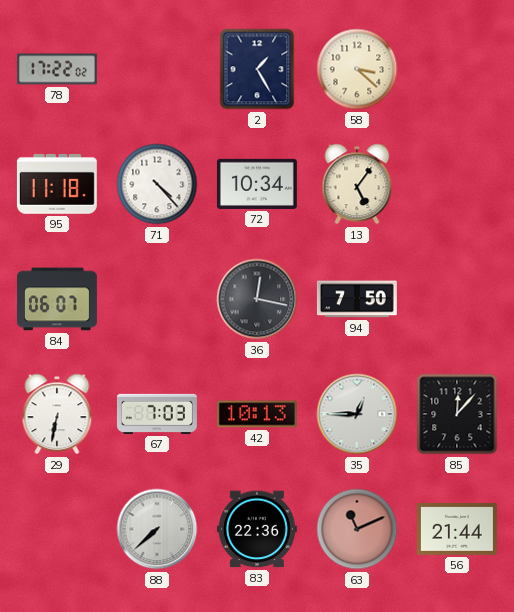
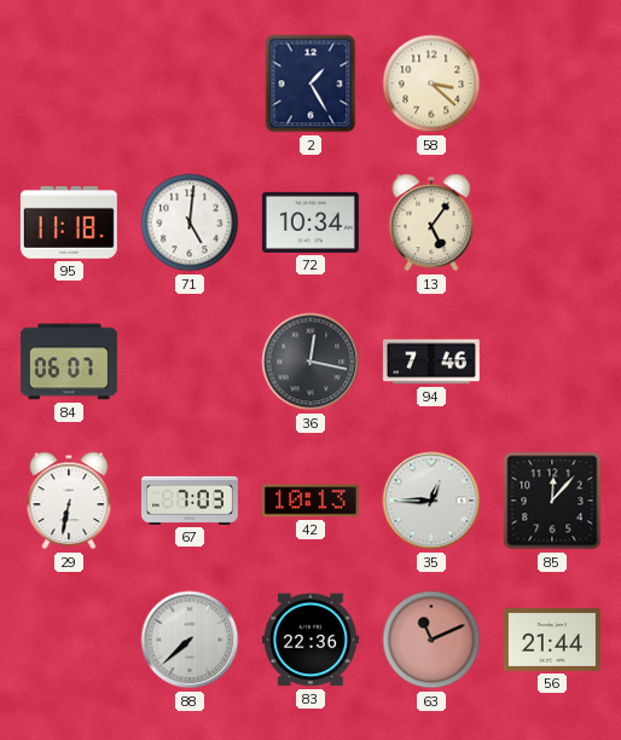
78: 17:22 -> none
71: 4:23 -> 5:01
94: 7:50 -> 7:46
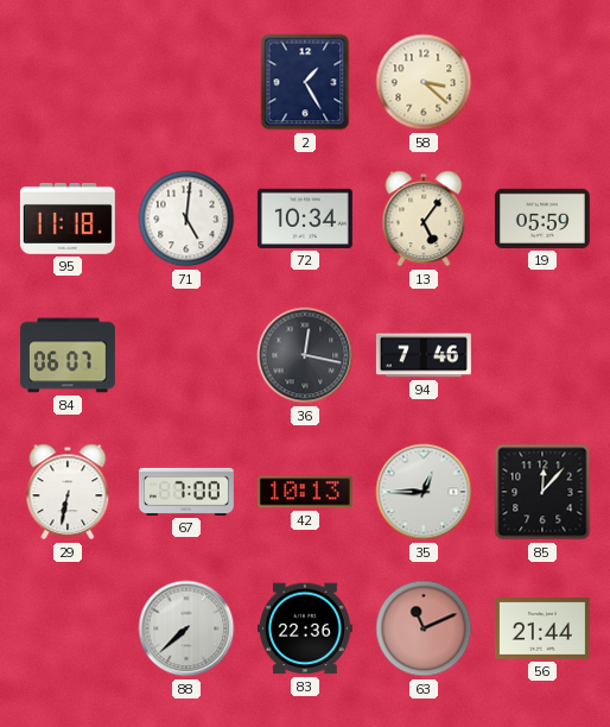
19: none -> 05:59
67: 7:03 -> 7:00
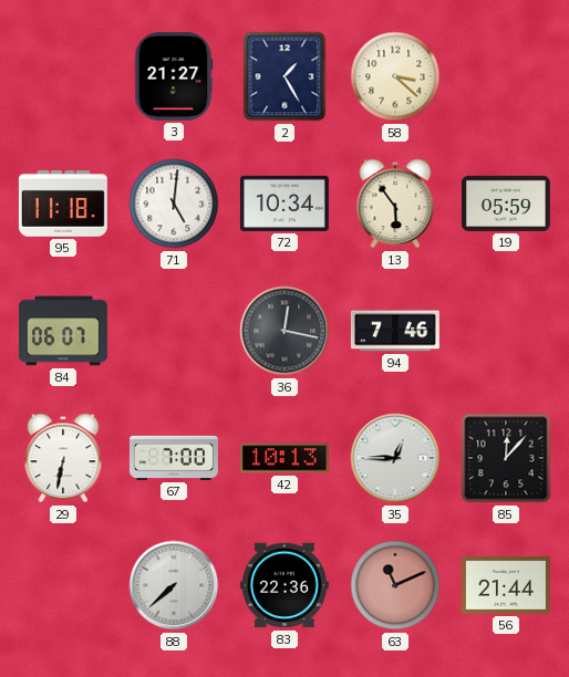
3: none -> 21:27
13: 5:06 -> 5:54
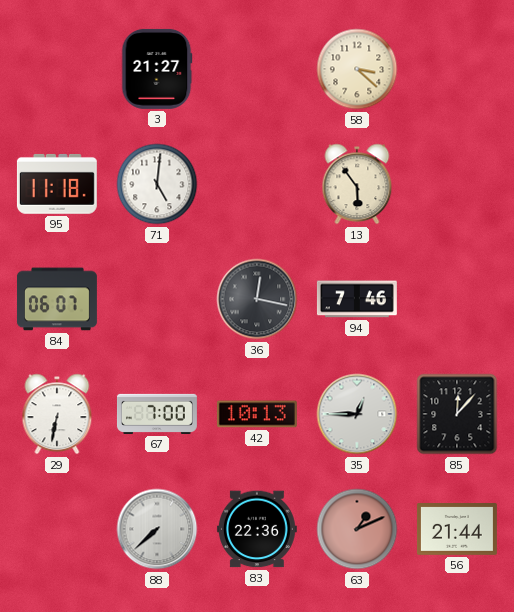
2: 1:25 -> none
72: 10:34 -> none
19: 05:59 -> none
63: 11:11 -> 1:11
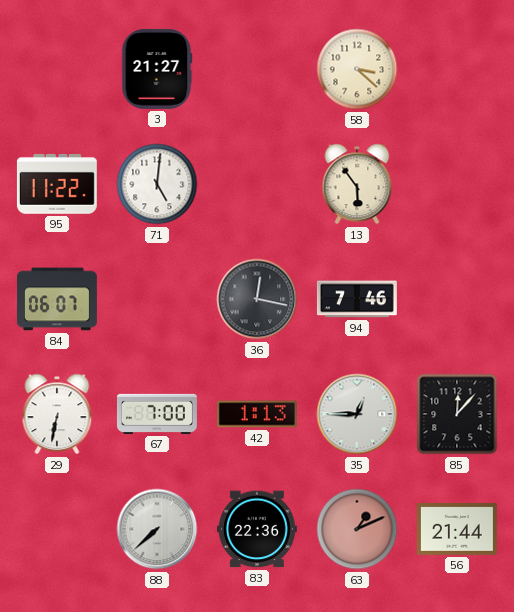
95: 11:18 -> 11:22
42: 10:13 -> 1:13
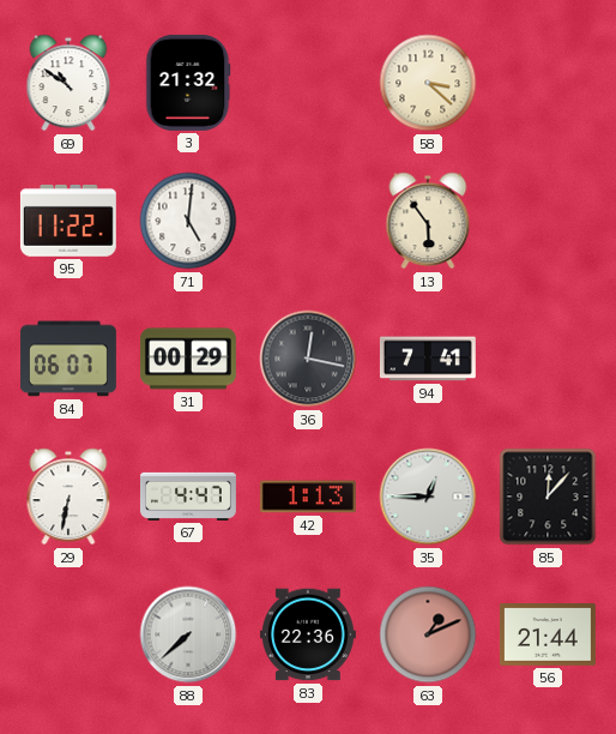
69: none -> 10:51
3: 21:27 -> 21:32
31: none -> 00:29
94: 7:46 -> 7:41
67: 7:00 -> 4:47
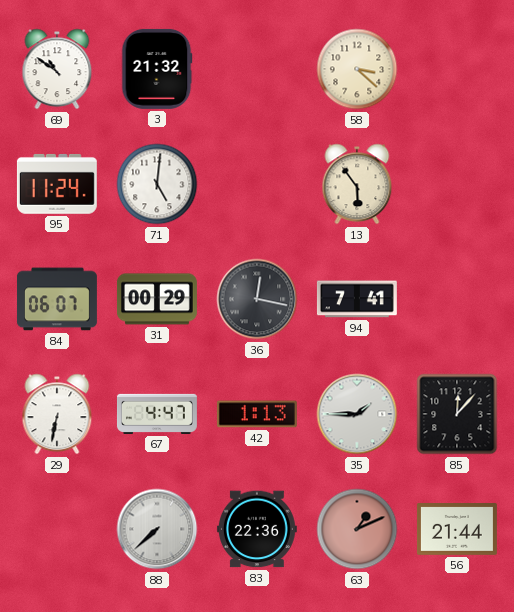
95: 11:22 -> 11:24
35: 12:45 -> 1:45
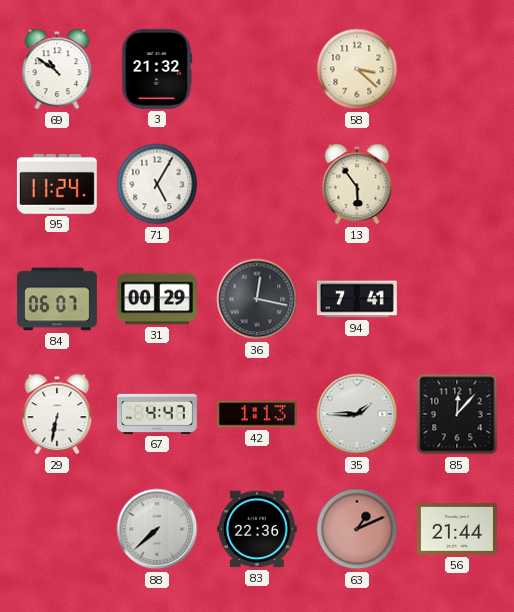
71: 5:01 -> 5:05
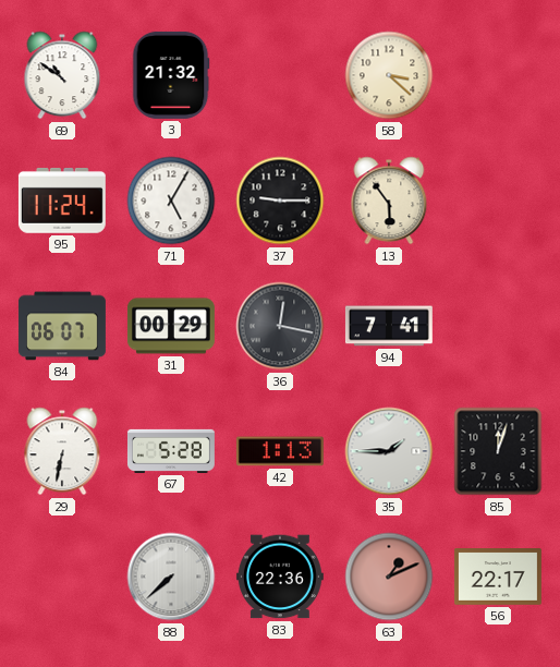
37: none -> 9:15
67: 4:47 -> 5:28
85: 12:07 -> 12:03
56: 21:44 -> 22:17
